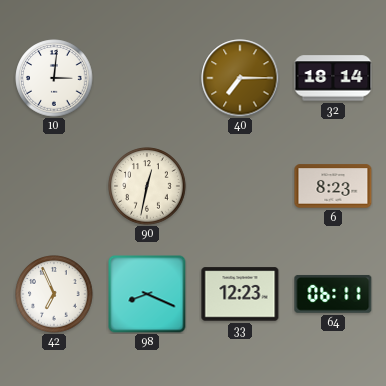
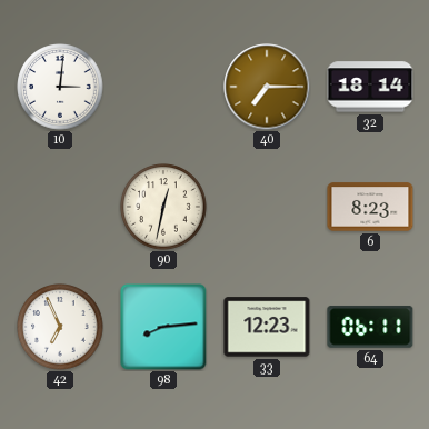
98: 8:19 -> 8:14
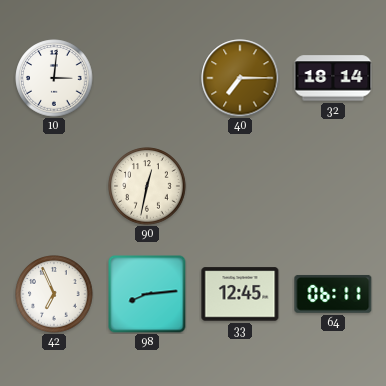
6: 8:23 -> none
33: 12:23 -> 12:45
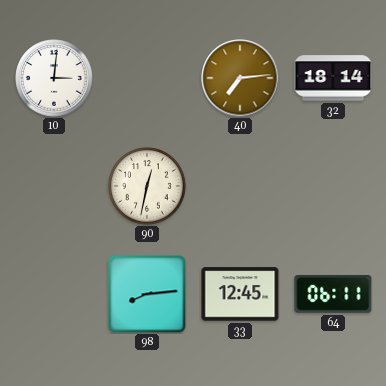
40: 7:15 -> 7:14
42: 6:56 -> none
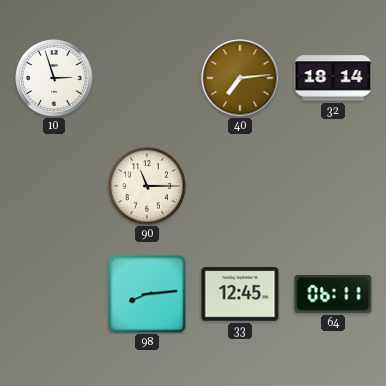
10: 3:01 -> 2:57
90: 12:32 -> 11:15
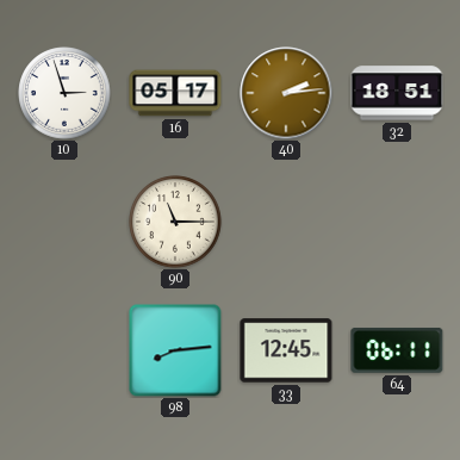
16: none -> 05:17
40: 7:14 -> 2:14
32: 18:14 -> 18:51
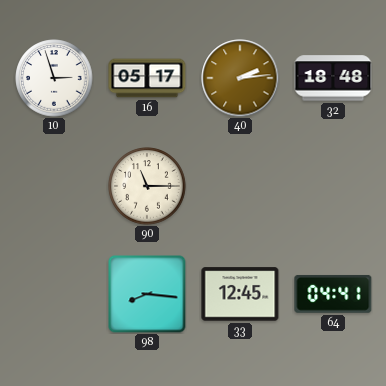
32: 18:51 -> 18:48
98: 8:14 -> 8:16
64: 06:11 -> 04:41
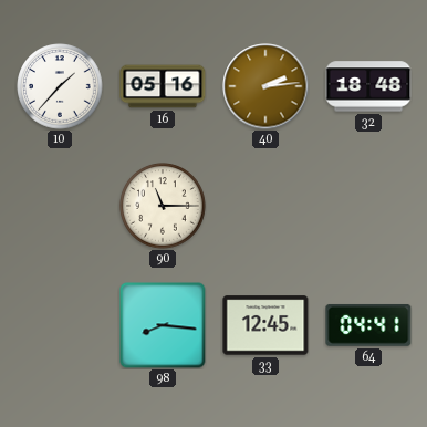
10: 2:57 -> 1:37
16: 05:17 -> 05:16
